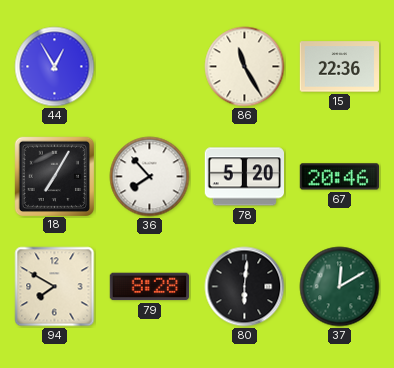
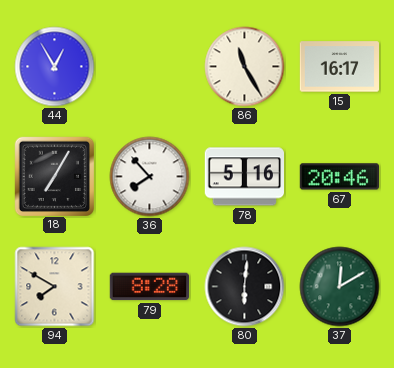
15: 22:36 -> 16:17
78: 5:20 -> 5:16
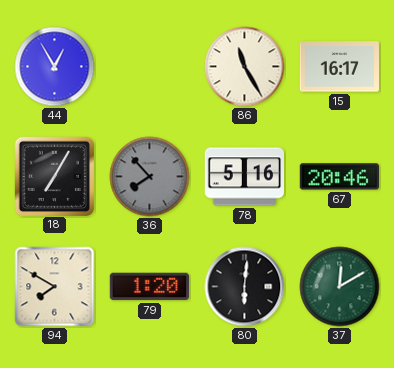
36 dial: white -> grey
79: 8:28 -> 1:20
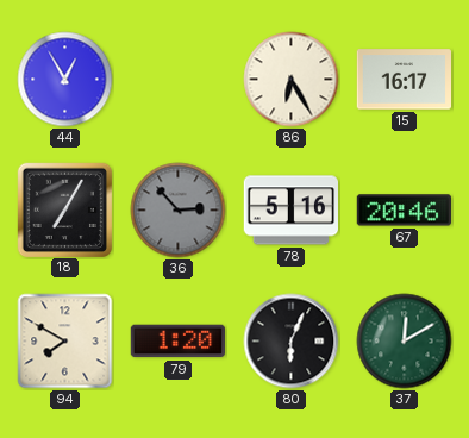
86: 11:25 -> 6:25
36: 7:53 -> 2:53
80: 6:01 -> 6:04
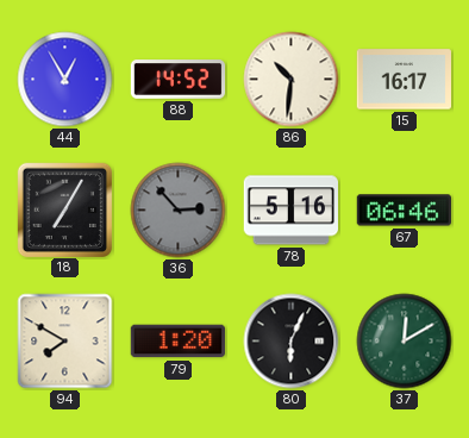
88: none -> 14:52
86: 6:25 -> 10:31
67: 20:46 -> 06:46
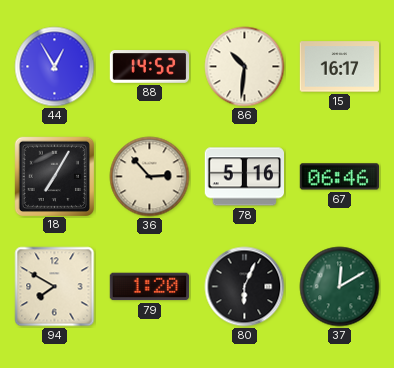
36 dial: grey -> cream
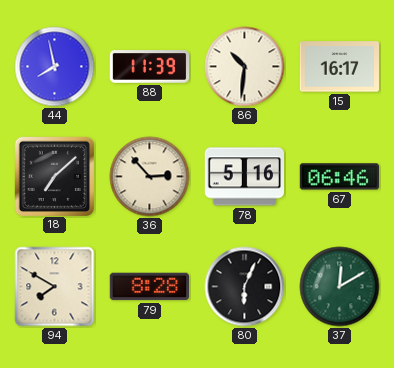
44: 12:55 -> 7:58
88: 14:52 -> 11:39
18: 7:05 -> 7:08
79: 1:20 -> 8:28
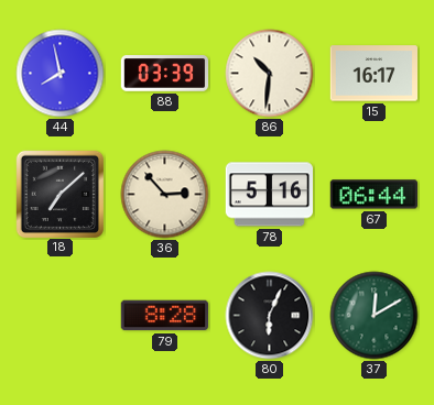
88: 11:39 -> 03:39
67: 06:46 -> 06:44
94: 7:50 -> none
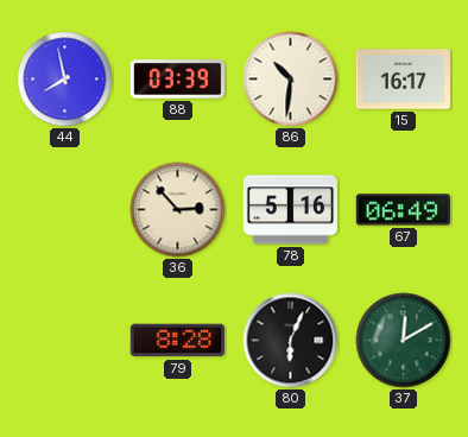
18: 7:08 -> none
67: 06:44 -> 06:49
